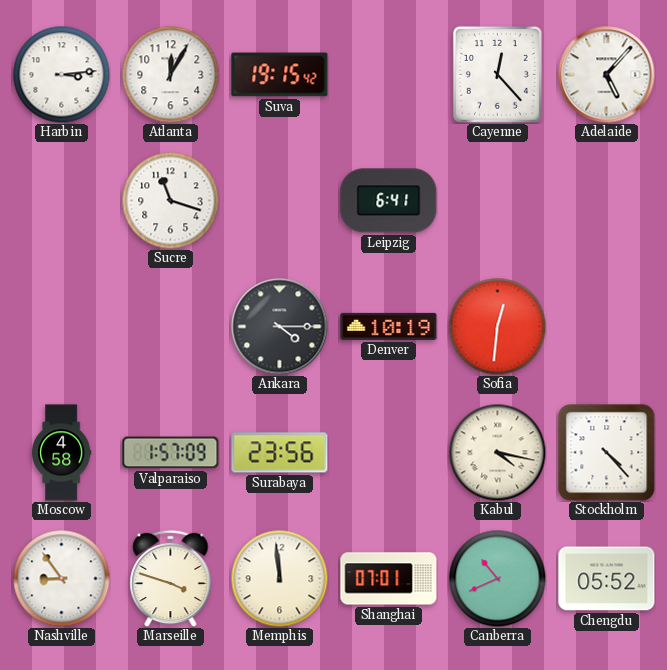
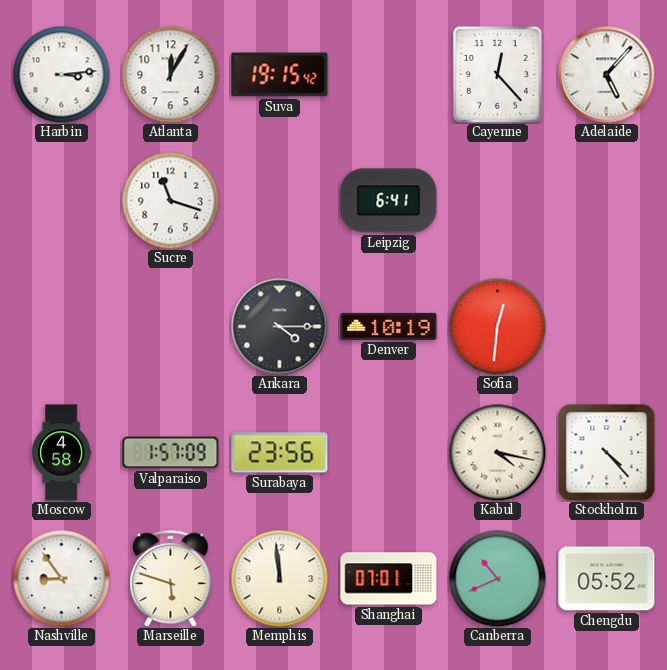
Marseille: 3:48 -> 5:48
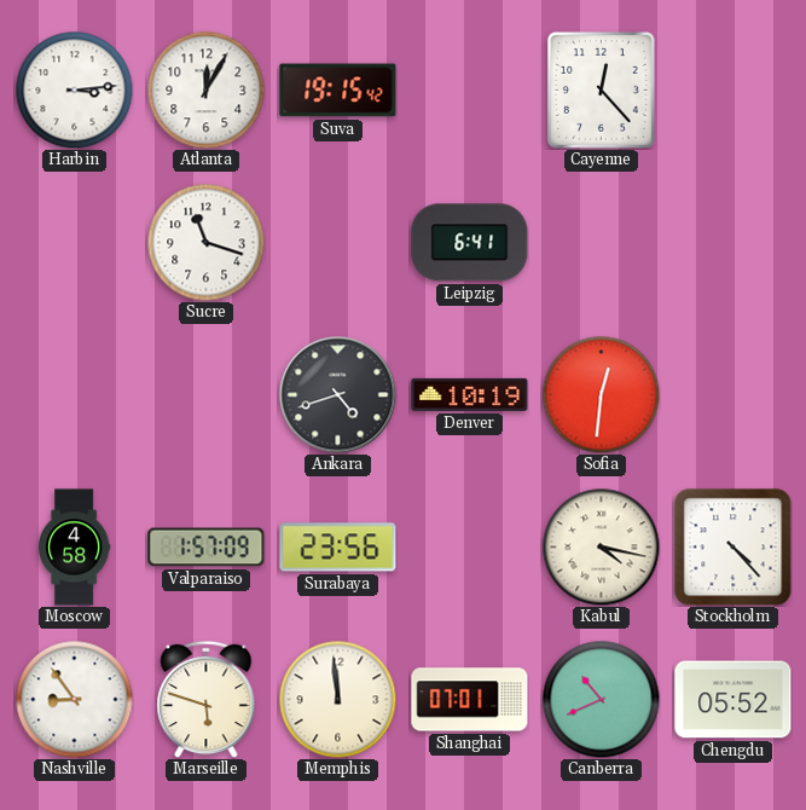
Adelaide: 5:07 -> none
Ankara: 4:15 -> 4:42
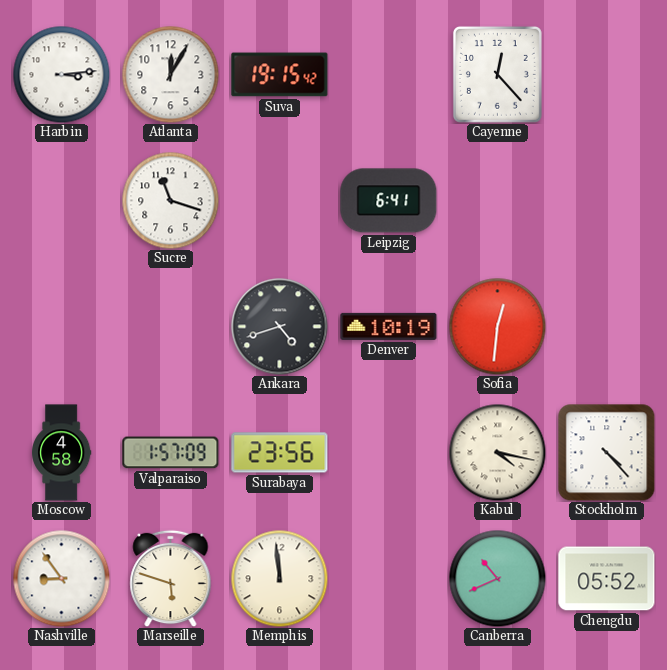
Shanghai: 07:01 -> none
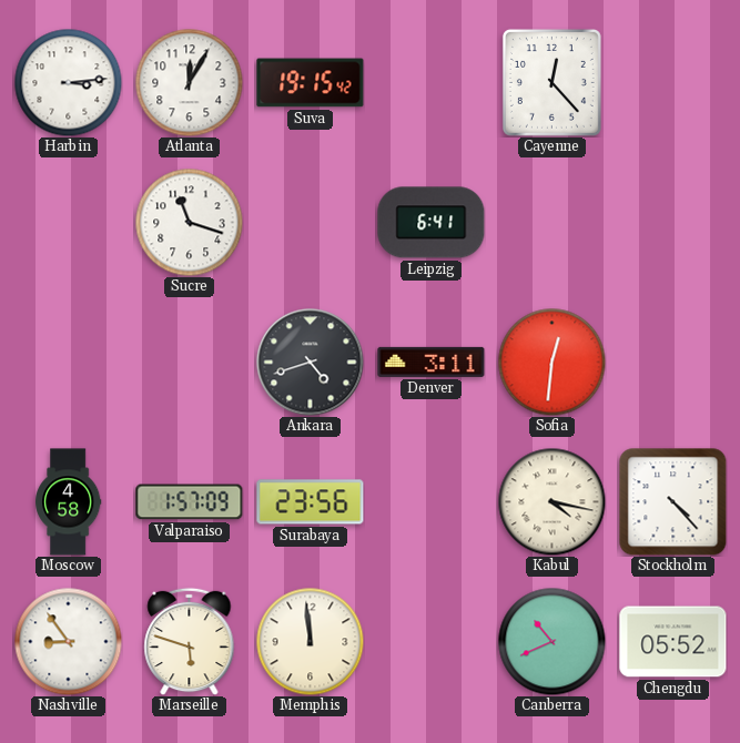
Denver: 10:19 -> 3:11
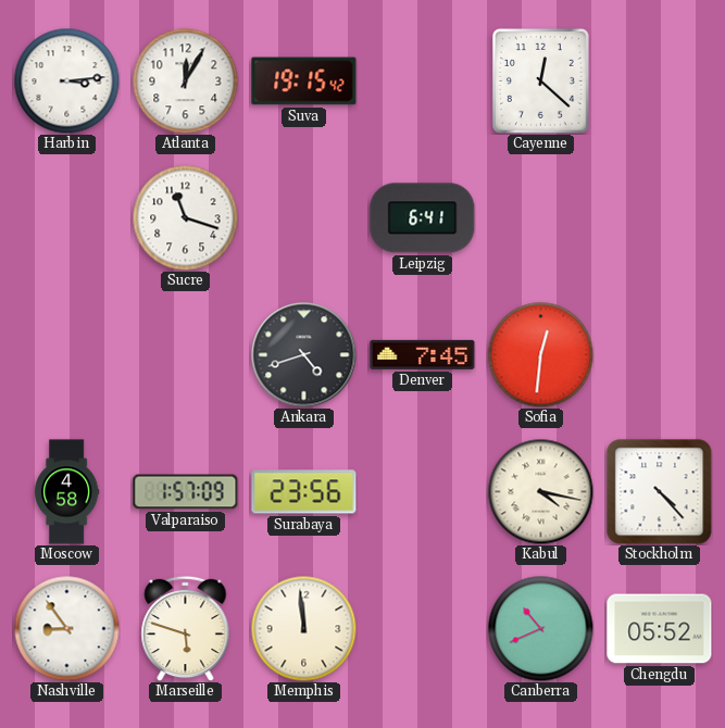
Cayenne: 12:23 -> 12:22
Denver: 3:11 -> 7:45
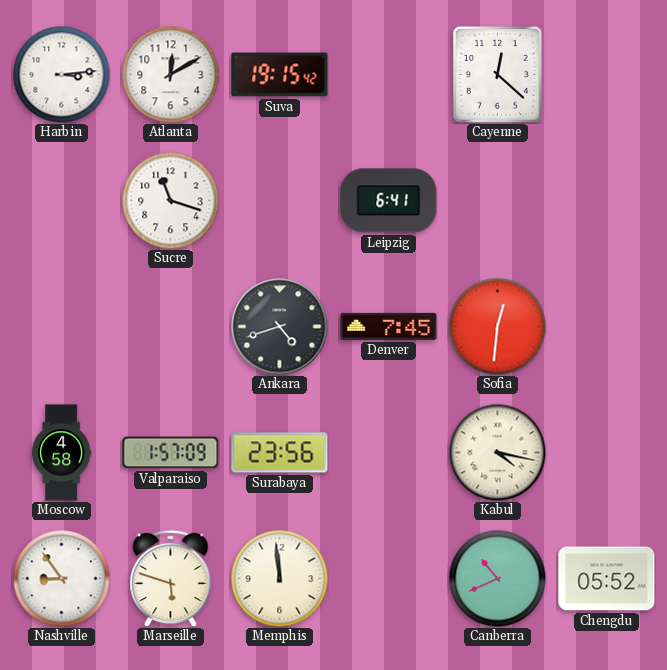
Atlanta: 12:05 -> 12:10
Stockholm: 4:23 -> none
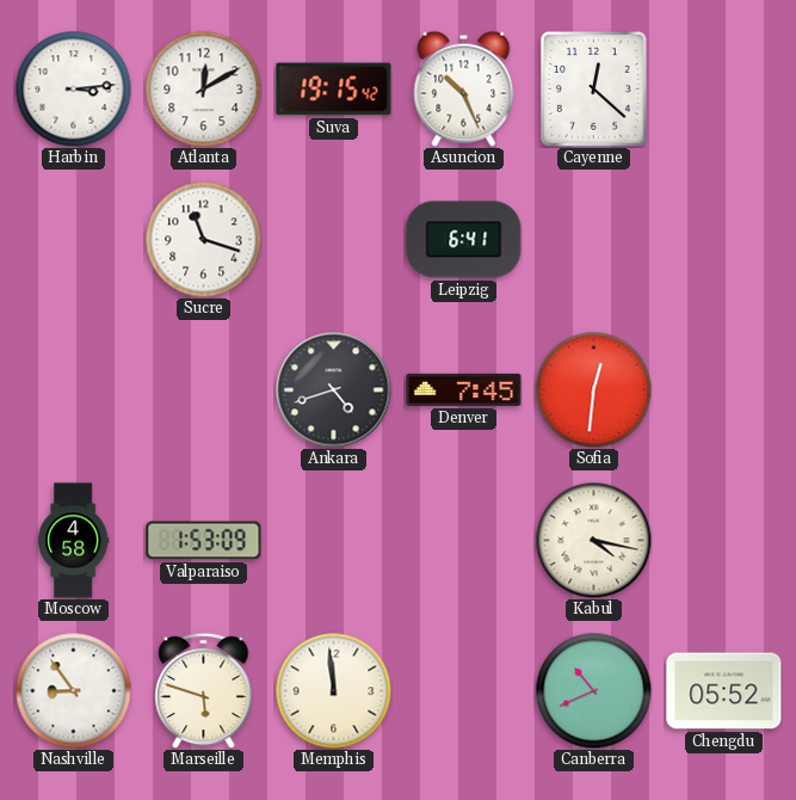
Asuncion: none -> 10:26
Valparaiso: 1:57 -> 1:53
Surabaya: 23:56 -> none
